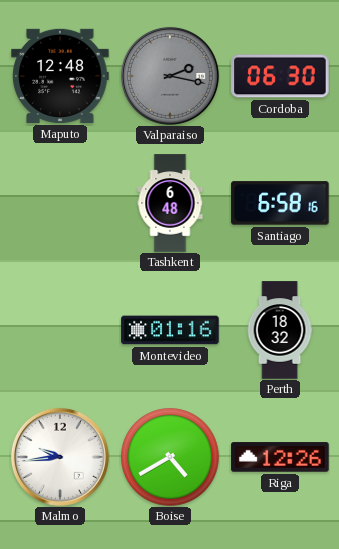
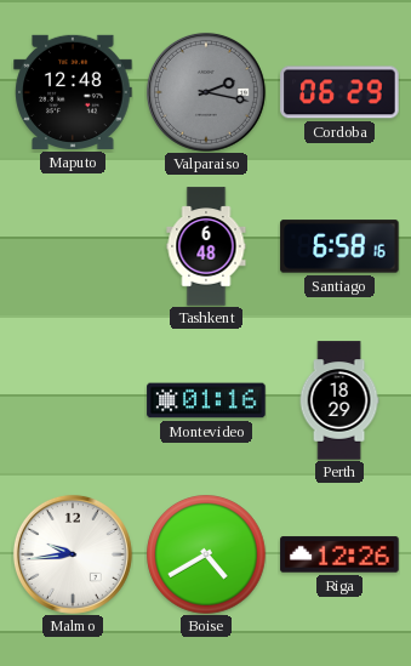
Cordoba: 06:30 -> 06:29
Perth: 18:32 -> 18:29
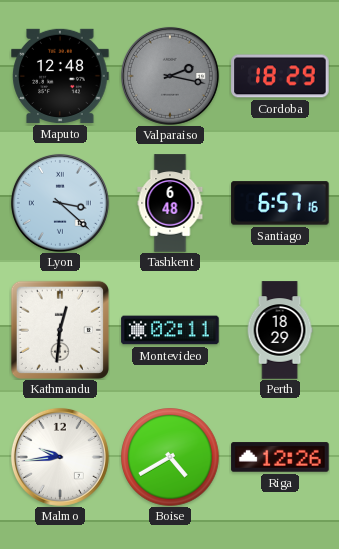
Cordoba: 06:29 -> 18:29
Lyon: none -> 3:22
Santiago: 6:58 -> 6:57
Kathmandu: none -> 12:31
Montevideo: 01:16 -> 02:11
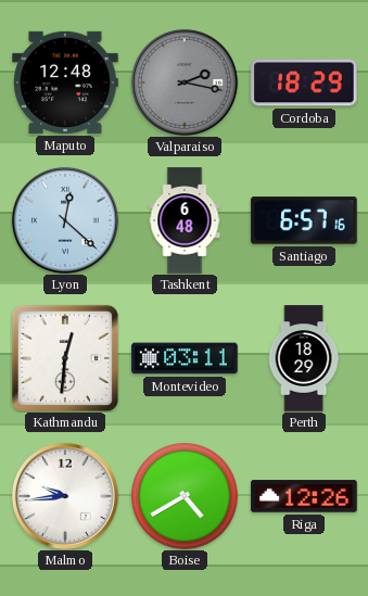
Lyon: 3:22 -> 12:22
Montevideo: 02:11 -> 03:11
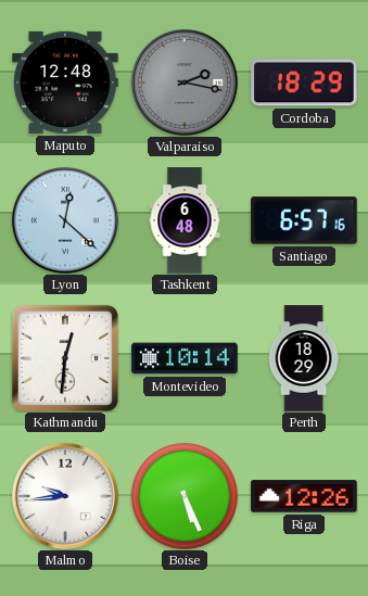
Montevideo: 03:11 -> 10:14
Boise: 4:40 -> 5:26
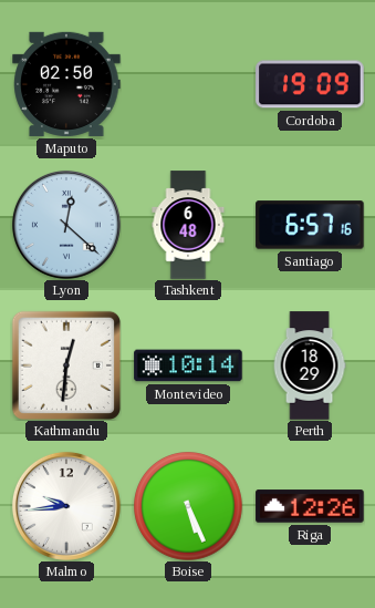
Maputo: 12:48 -> 02:50
Valparaiso: 2:17 -> none
Cordoba: 18:29 -> 19:09
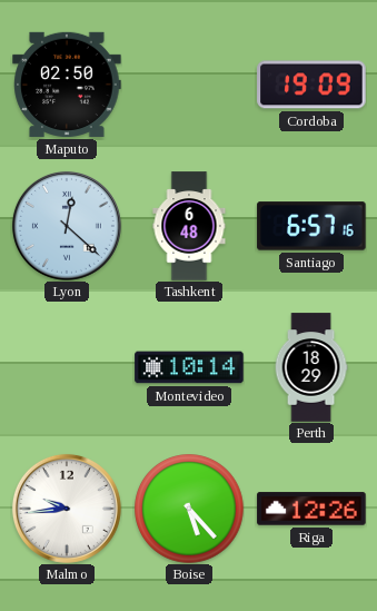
Kathmandu: 12:31 -> none
Boise: 5:26 -> 5:23
